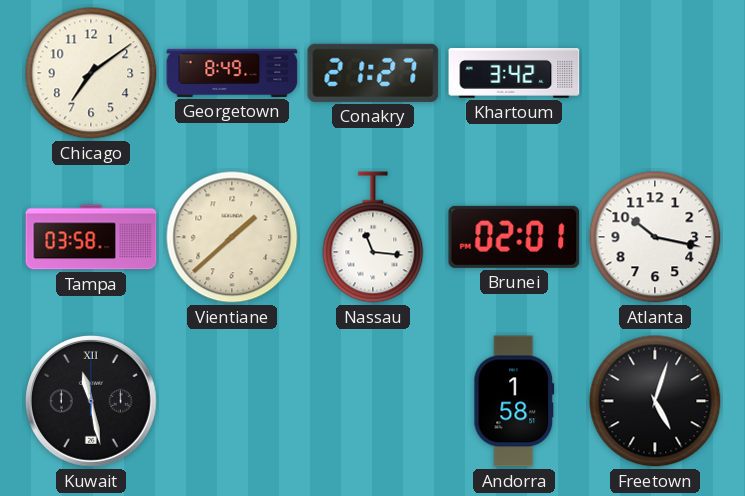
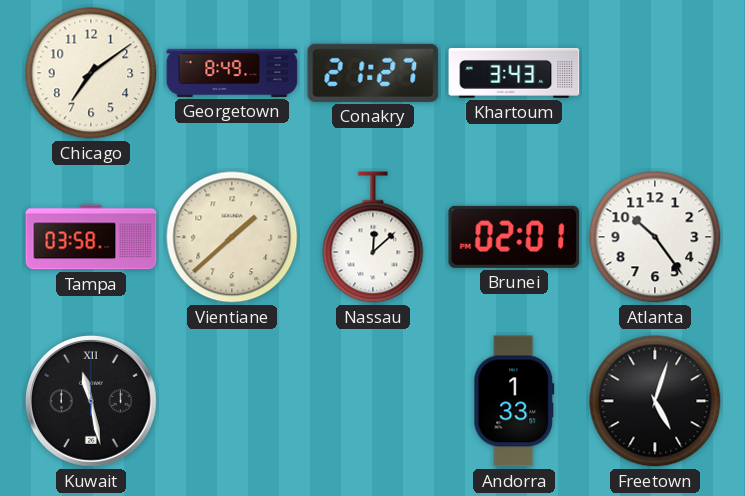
Khartoum: 3:42 -> 3:43
Nassau: 11:16 -> 12:08
Atlanta: 10:17 -> 10:24
Andorra: 1:58 -> 1:33
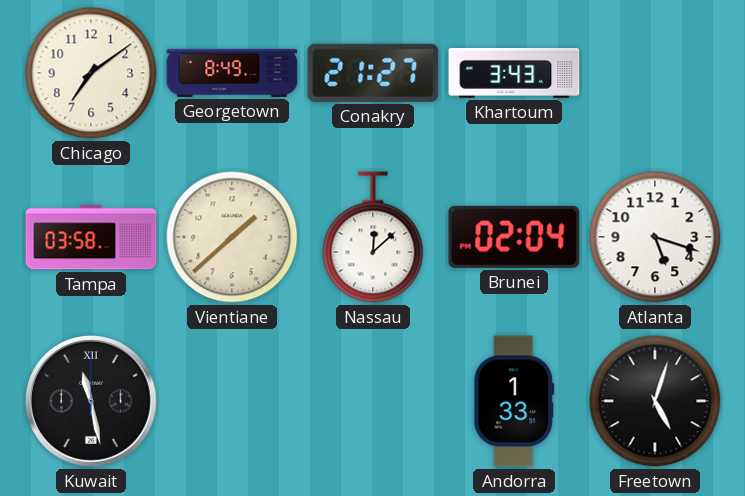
Brunei: 02:01 -> 02:04
Atlanta: 10:24 -> 5:18
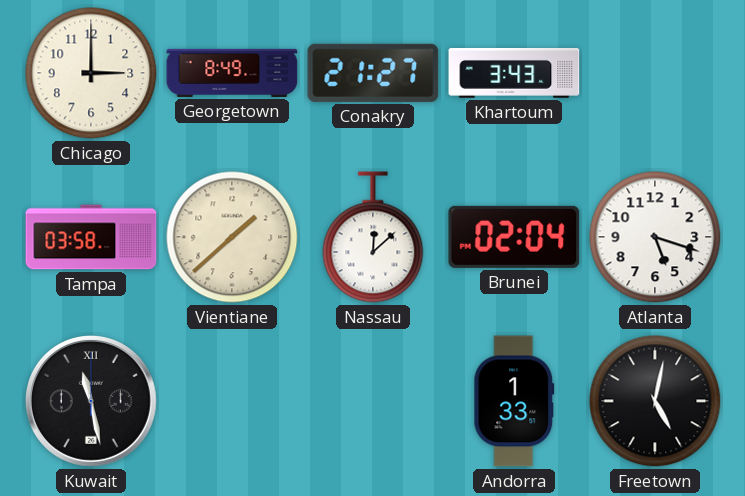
Chicago: 7:09 -> 3:00
Freetown: 5:03 -> 5:02
